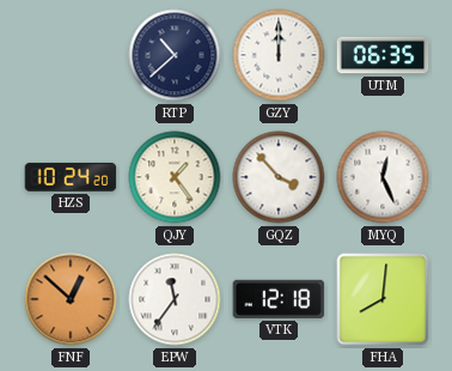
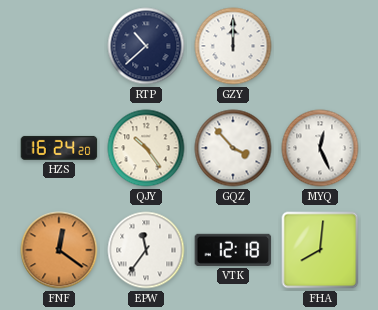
UTM: 06:35 -> none
HZS: 10:24 -> 16:24
QJY: 1:24 -> 10:24
FNF: 12:52 -> 12:21
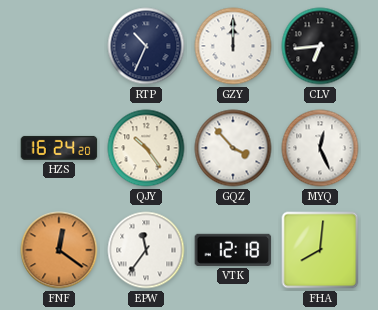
RTP: 10:38 -> 10:34
CLV: none -> 6:44
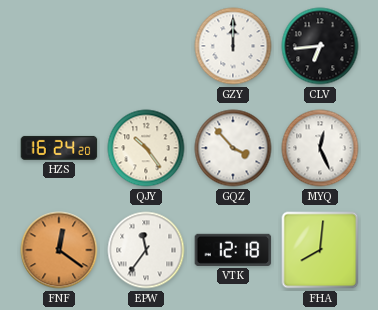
RTP: 10:34 -> none
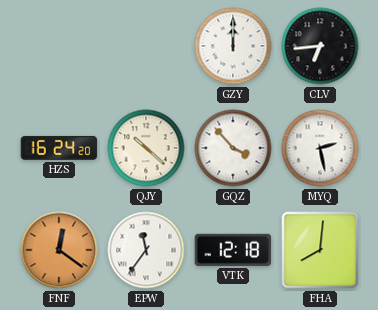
QJY: 10:24 -> 10:22
MYQ: 12:26 -> 2:28
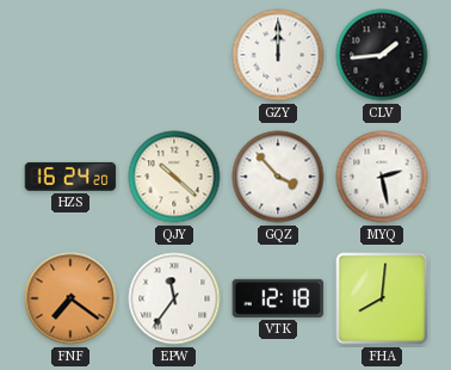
CLV: 6:44 -> 1:44
FNF: 12:21 -> 7:21
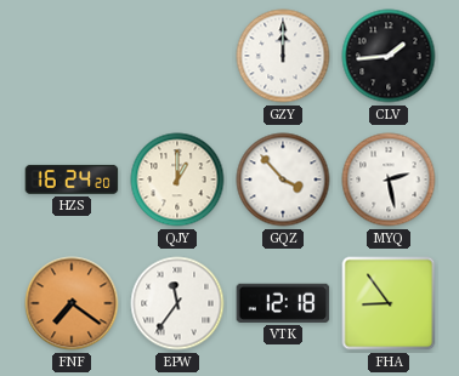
QJY: 10:22 -> 1:00
FHA: 8:01 -> 8:54
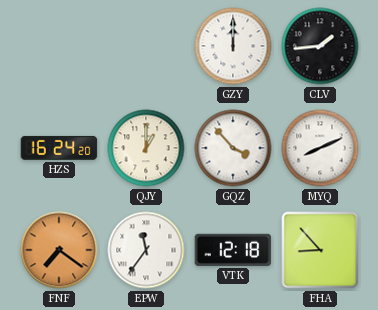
MYQ: 2:28 -> 8:11
FHA: 8:54 -> 8:53
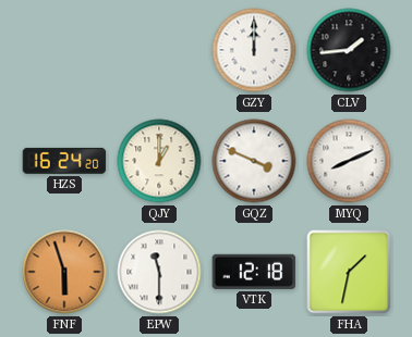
GQZ: 3:53 -> 3:49
FNF: 7:21 -> 5:57
EPW: 11:36 -> 11:30
FHA: 8:53 -> 1:32
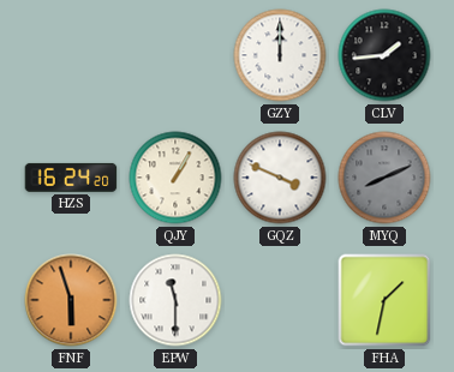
QJY: 1:00 -> 1:05
MYQ dial: white -> grey
VTK: 12:18 -> none
